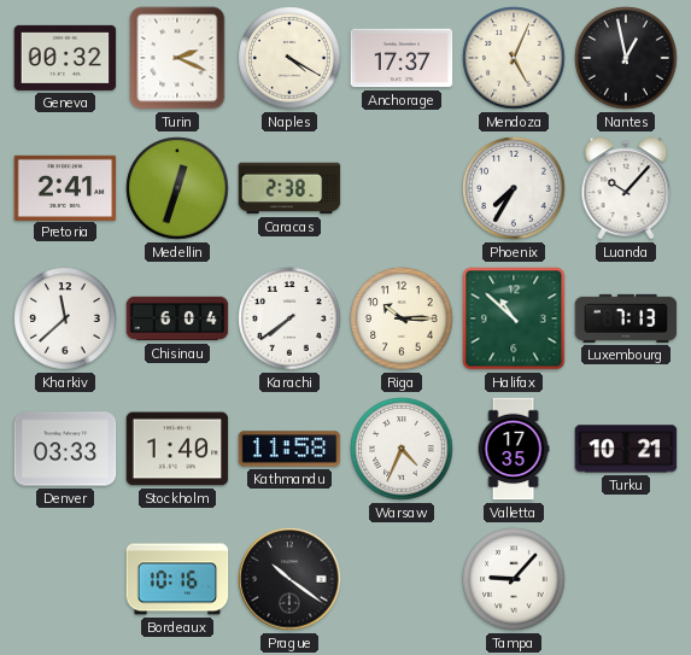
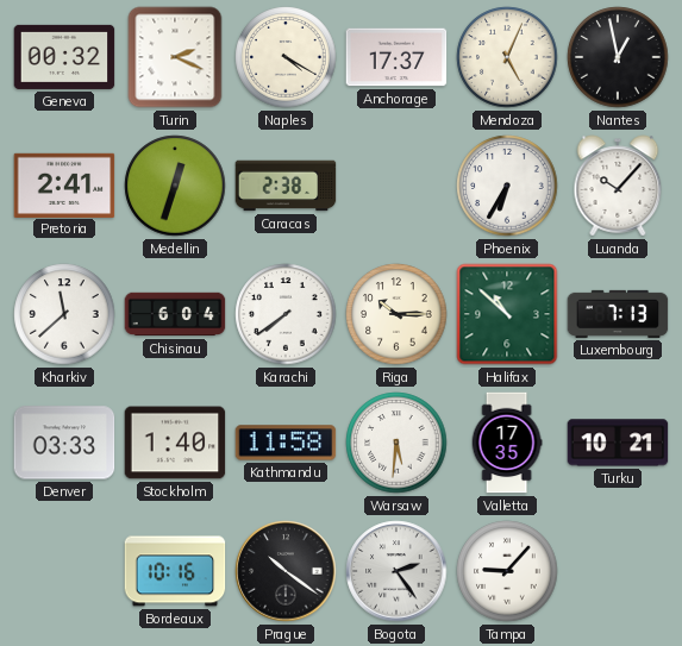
Phoenix: 7:35 -> 6:35
Warsaw: 4:34 -> 5:31
Bogota: none -> 2:24
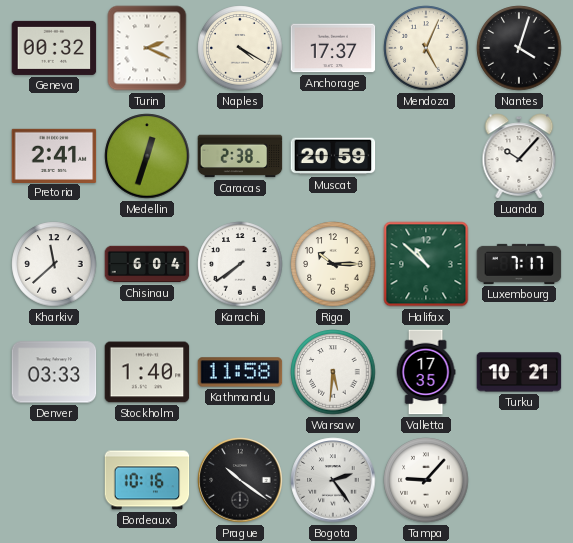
Nantes: 12:58 -> 4:03
Muscat: none -> 20:59
Phoenix: 6:35 -> none
Luxembourg: 7:13 -> 7:17
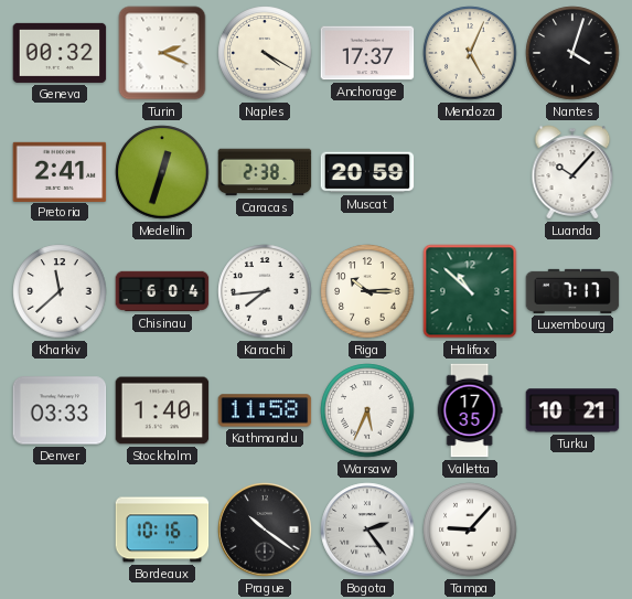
Karachi: 7:39 -> 7:44
Warsaw: 5:31 -> 5:34
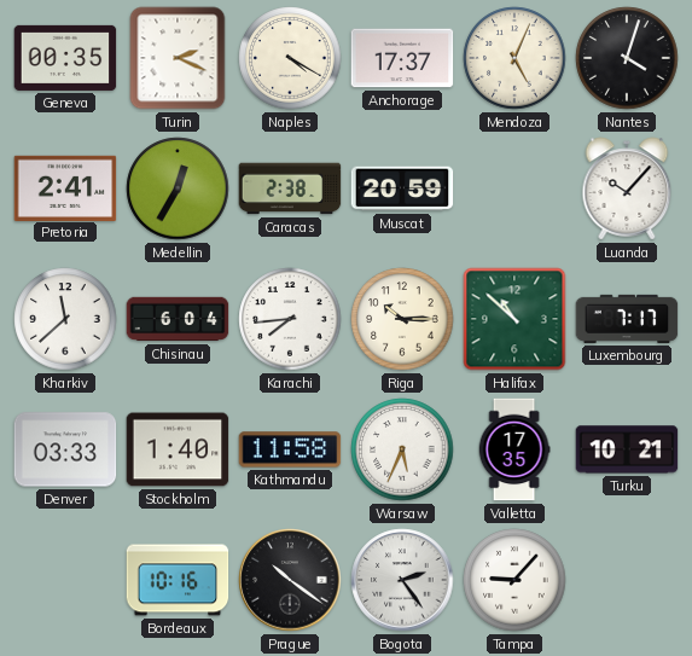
Geneva: 00:32 -> 00:35
Medellin: 12:33 -> 12:35
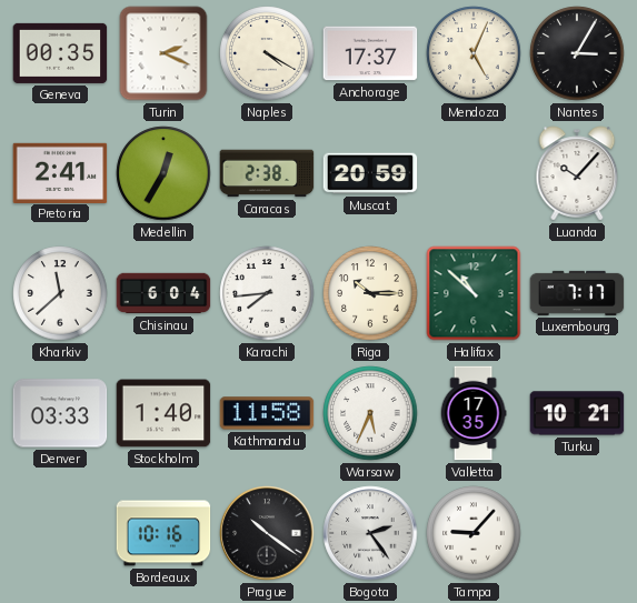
Nantes: 4:03 -> 3:05
